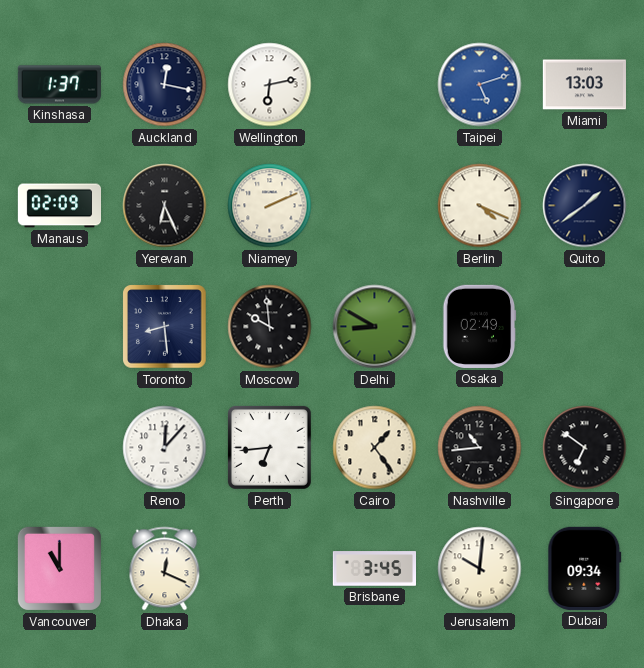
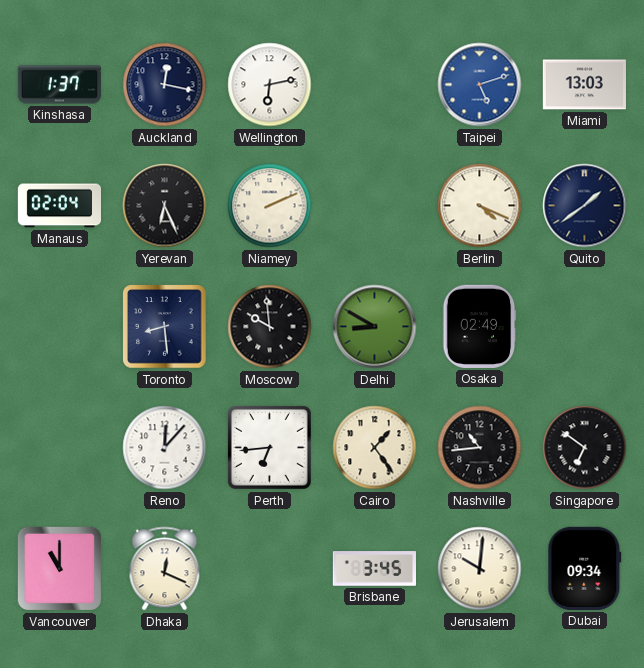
Manaus: 02:09 -> 02:04
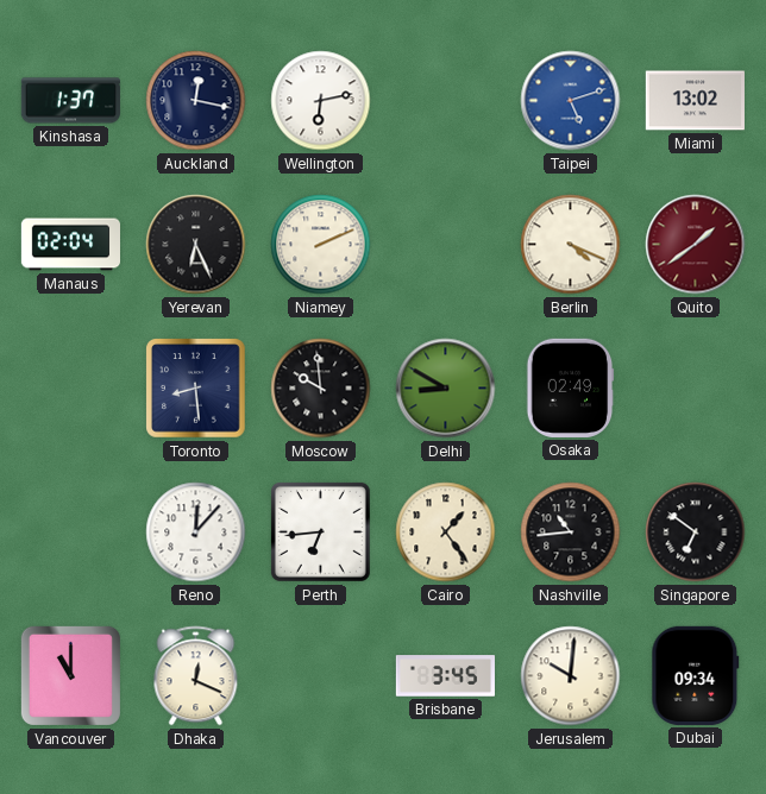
Miami: 13:03 -> 13:02
Quito dial: navy -> burgundy
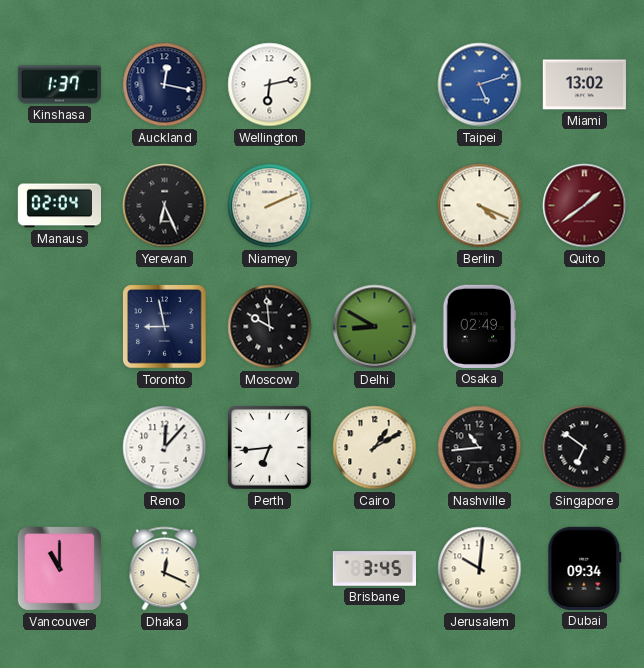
Toronto: 8:29 -> 8:58
Cairo: 1:24 -> 1:10
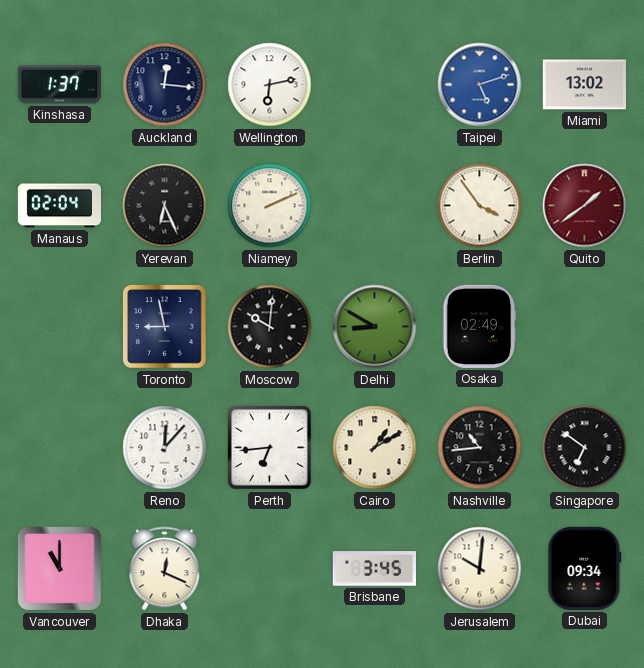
Auckland: 12:17 -> 12:16
Berlin: 4:19 -> 3:54
Moscow: 9:59 -> 10:01
